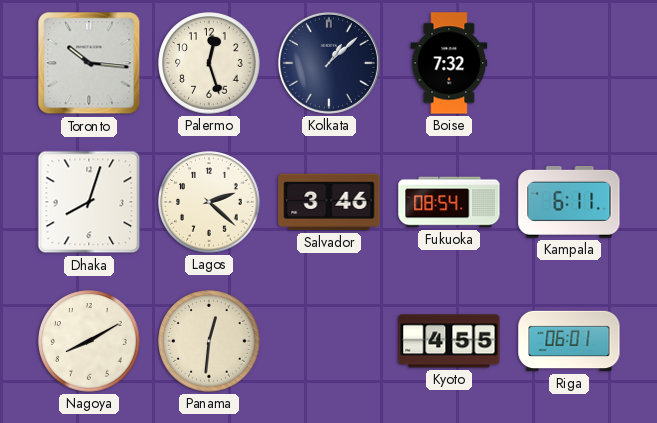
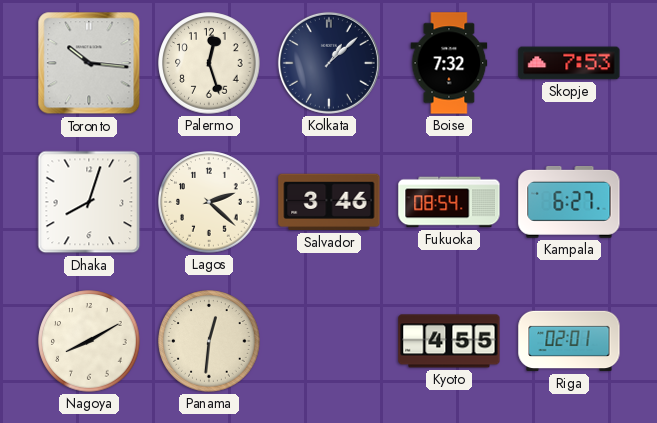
Skopje: none -> 7:53
Kampala: 6:11 -> 6:27
Riga: 06:01 -> 02:01
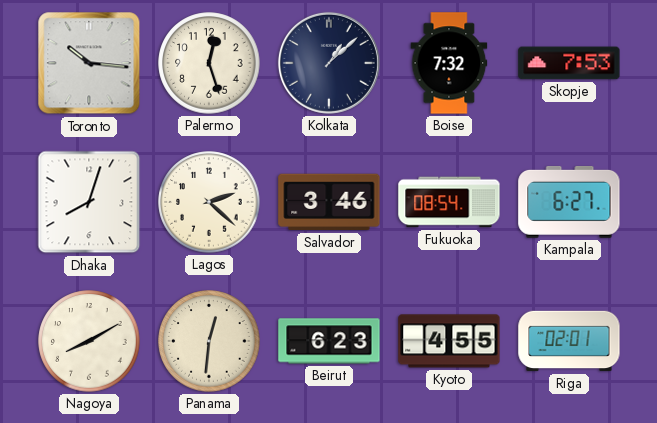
Beirut: none -> 6:23
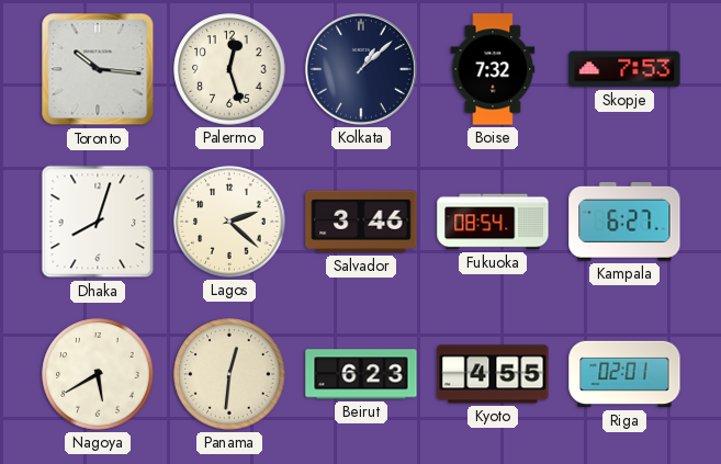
Nagoya: 8:10 -> 5:40
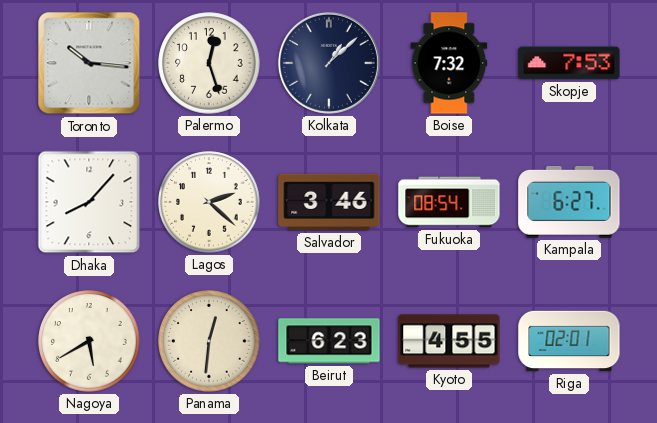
Dhaka: 8:03 -> 8:07
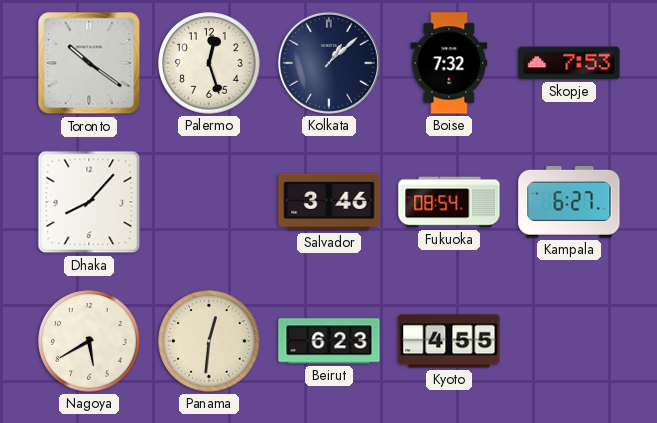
Toronto: 10:16 -> 10:21
Lagos: 2:22 -> none
Riga: 02:01 -> none
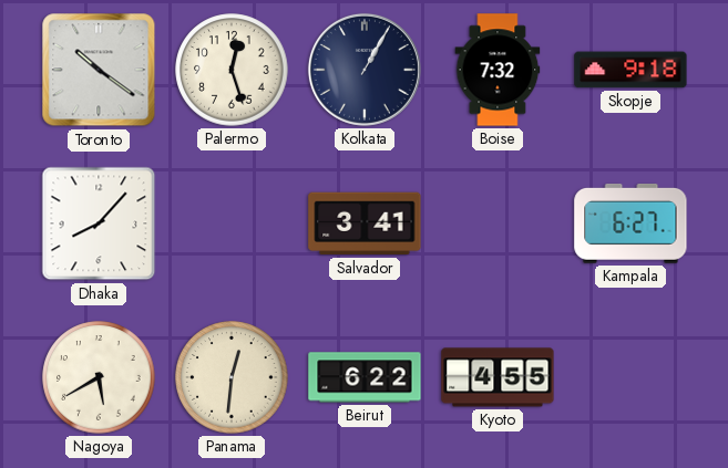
Kolkata: 1:08 -> 1:05
Skopje: 7:53 -> 9:18
Salvador: 3:46 -> 3:41
Fukuoka: 08:54 -> none
Beirut: 6:23 -> 6:22
